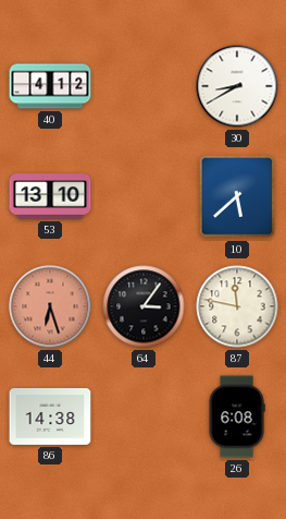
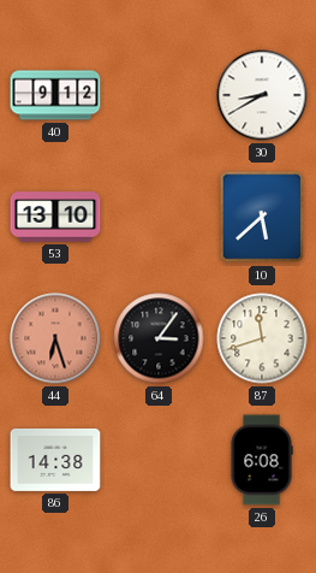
40: 4:12 -> 9:12
87: 11:47 -> 11:42
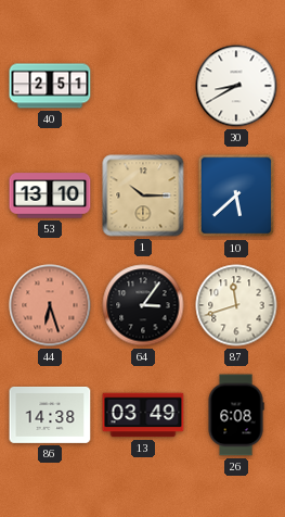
40: 9:12 -> 2:51
1: none -> 10:15
13: none -> 03:49
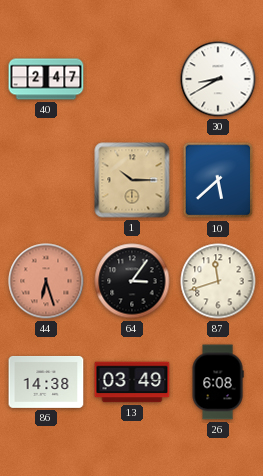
40: 2:51 -> 2:47
53: 13:10 -> none
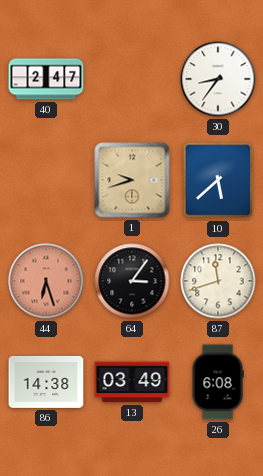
30: 8:40 -> 8:36
1: 10:15 -> 9:42
